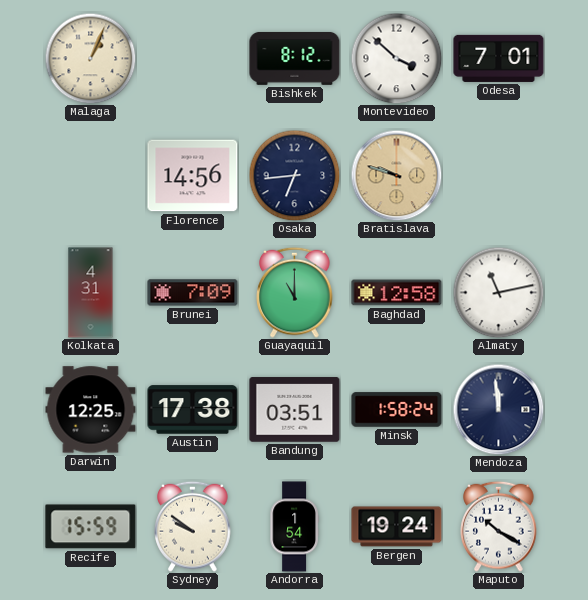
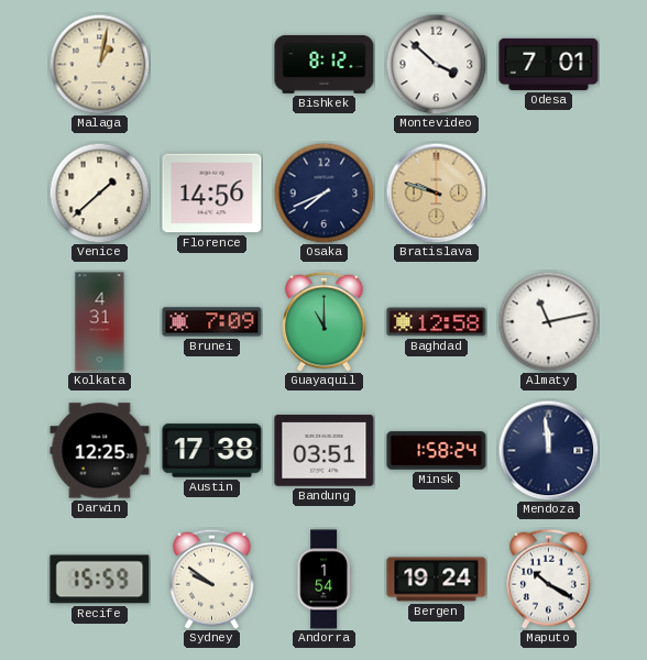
Malaga: 1:04 -> 1:02
Venice: none -> 1:38
Osaka: 6:44 -> 7:41
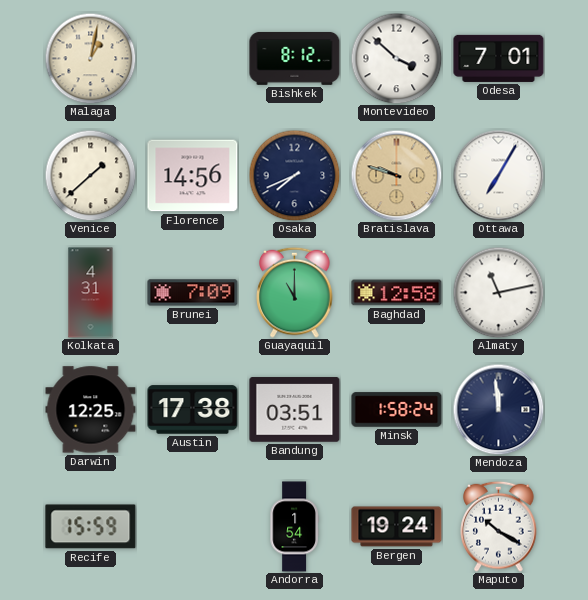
Ottawa: none -> 7:05
Sydney: 9:51 -> none
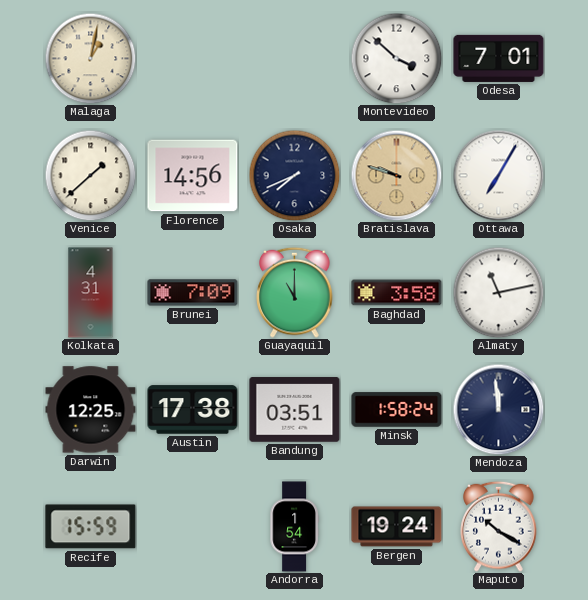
Bishkek: 8:12 -> none
Baghdad: 12:58 -> 3:58
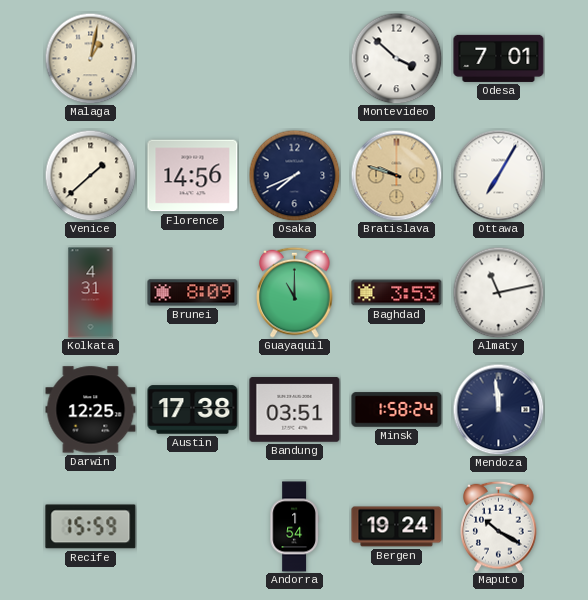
Brunei: 7:09 -> 8:09
Baghdad: 3:58 -> 3:53
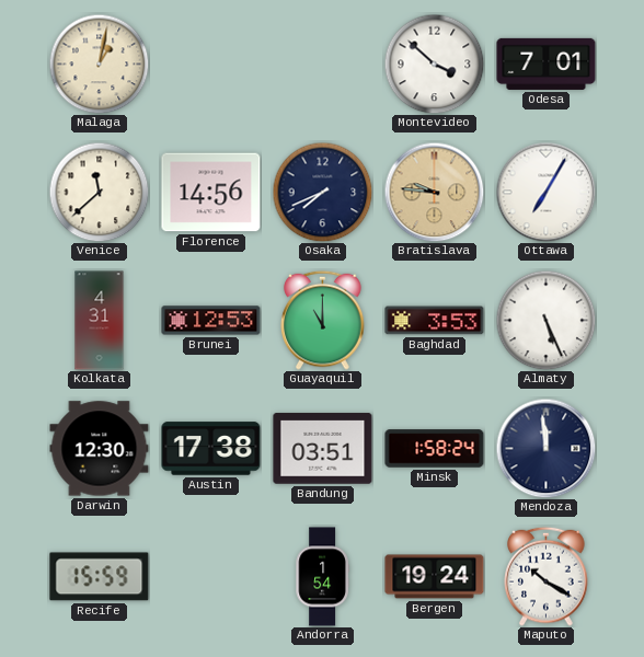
Venice: 1:38 -> 11:38
Bratislava: 9:48 -> 9:46
Brunei: 8:09 -> 12:53
Almaty: 11:13 -> 5:26
Darwin: 12:25 -> 12:30
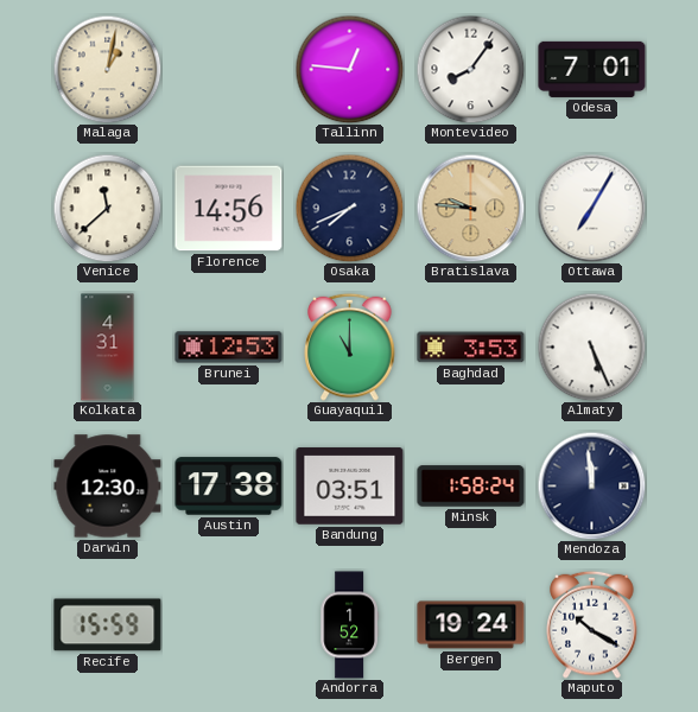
Tallinn: none -> 12:46
Montevideo: 3:52 -> 8:06
Andorra: 1:54 -> 1:52
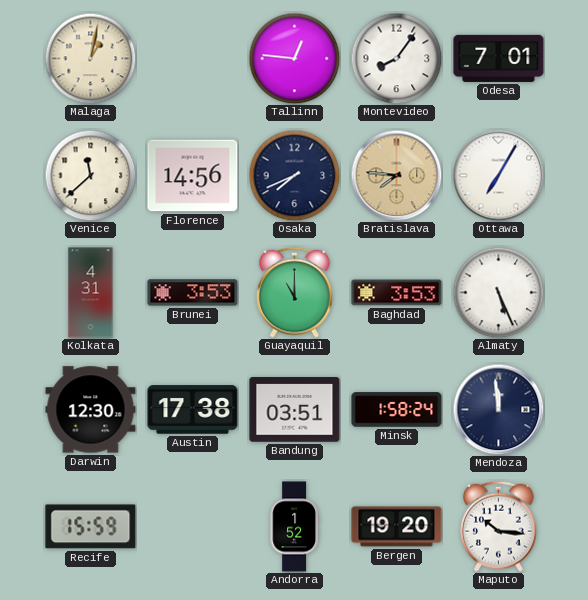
Bratislava: 9:46 -> 7:46
Brunei: 12:53 -> 3:53
Bergen: 19:24 -> 19:20
Maputo: 10:20 -> 10:16
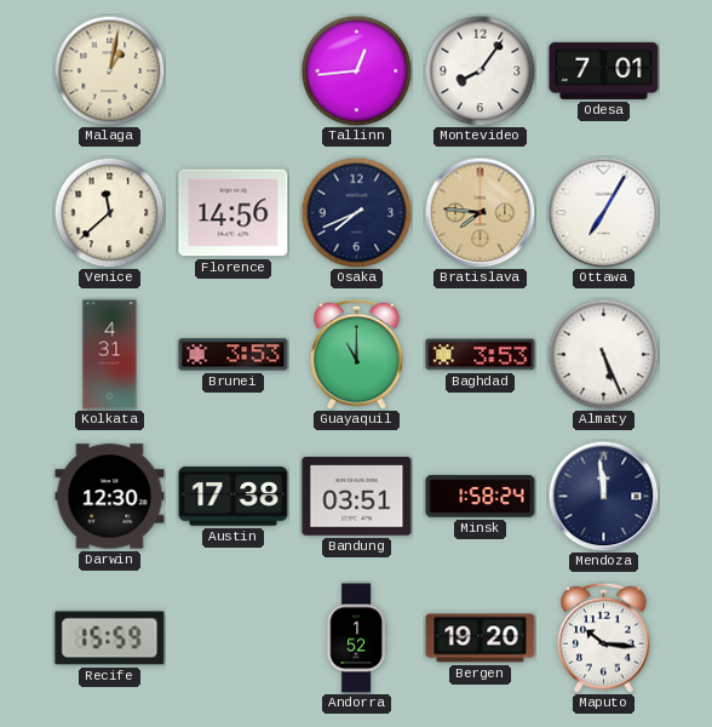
Tallinn: 12:46 -> 12:44
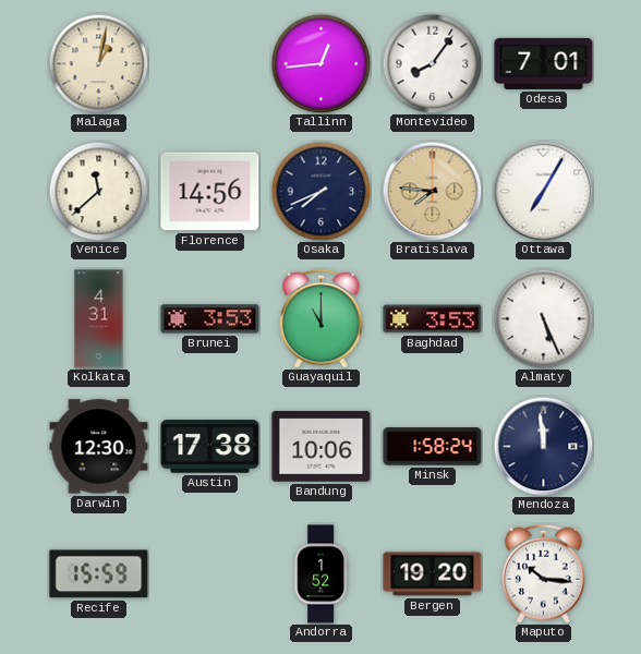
Bandung: 03:51 -> 10:06
